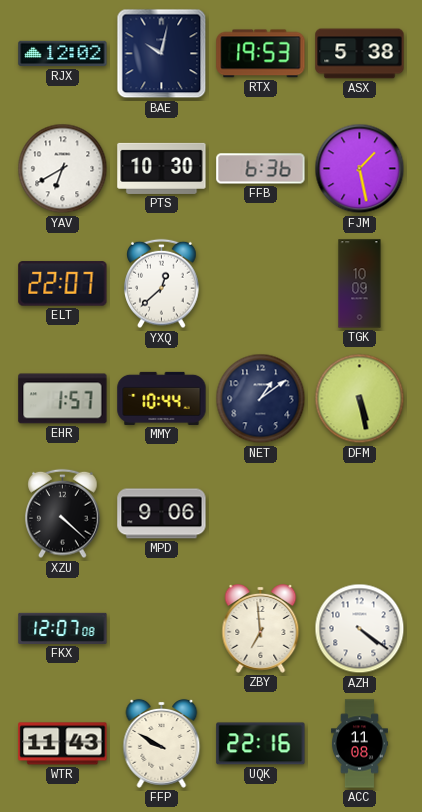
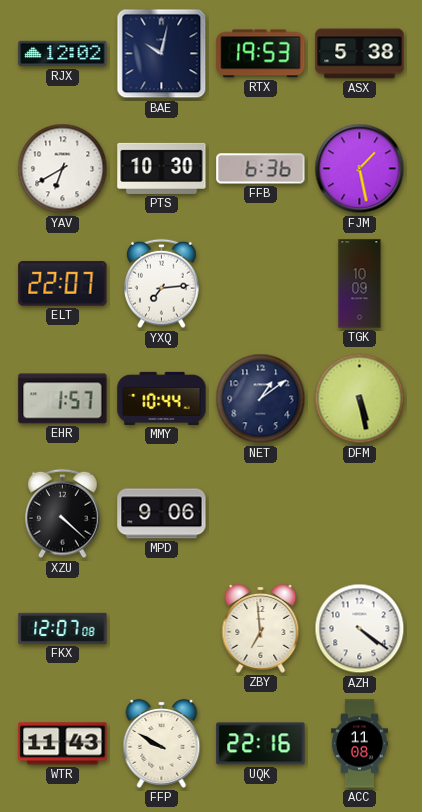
YXQ: 12:38 -> 7:14
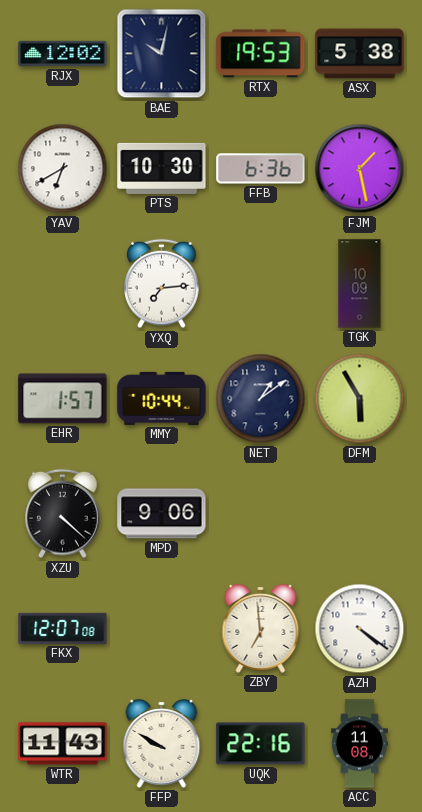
ELT: 22:07 -> none
DFM: 5:28 -> 5:55
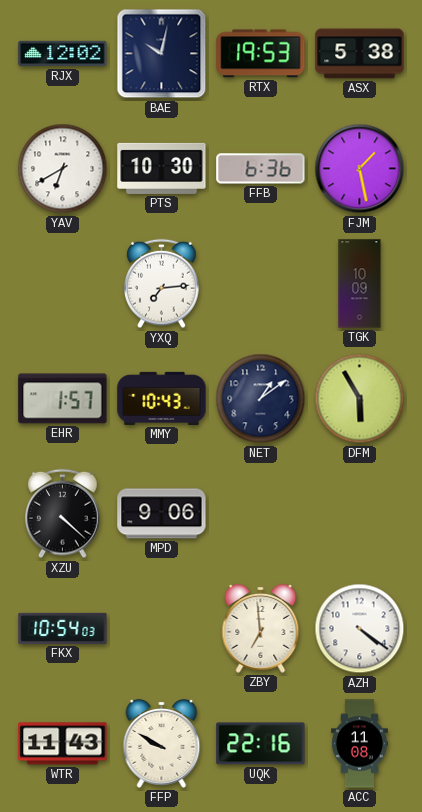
MMY: 10:44 -> 10:43
FKX: 12:07 -> 10:54
